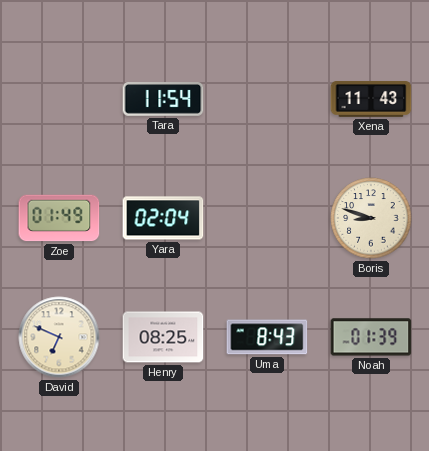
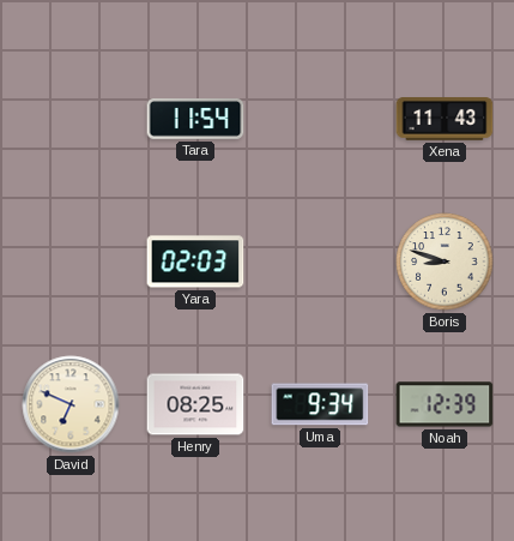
Zoe: 01:49 -> none
Yara: 02:04 -> 02:03
Uma: 8:43 -> 9:34
Noah: 01:39 -> 12:39
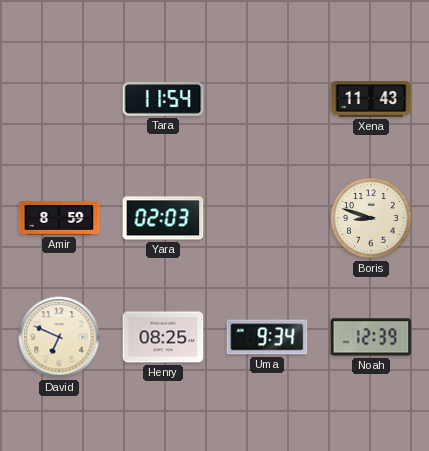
Amir: none -> 8:59
